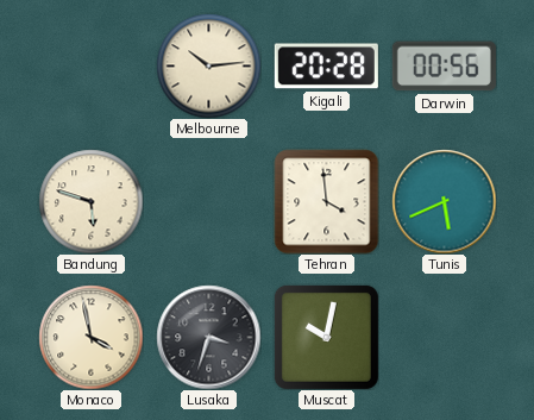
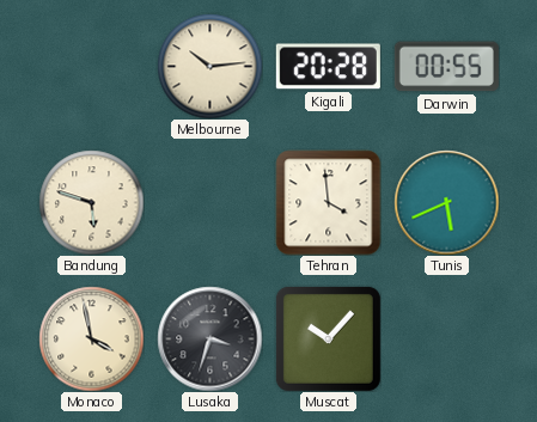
Darwin: 00:56 -> 00:55
Muscat: 10:02 -> 10:07
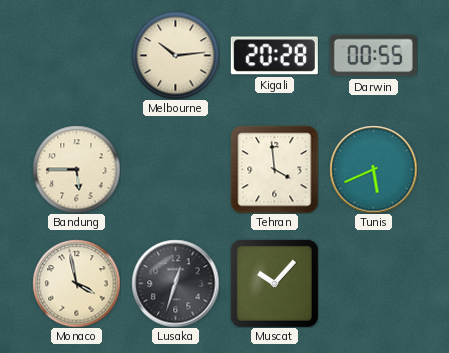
Bandung: 5:48 -> 5:45
Lusaka: 3:33 -> 12:33
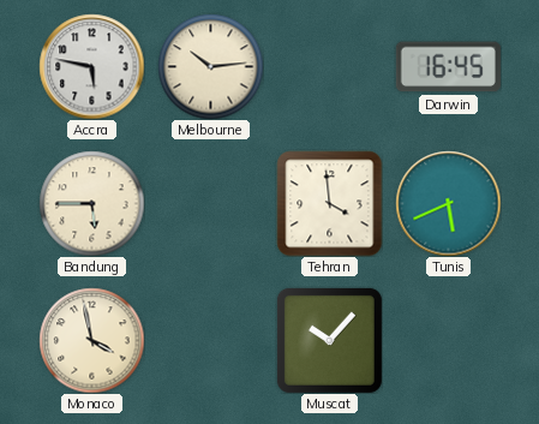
Accra: none -> 5:47
Kigali: 20:28 -> none
Darwin: 00:55 -> 16:45
Lusaka: 12:33 -> none
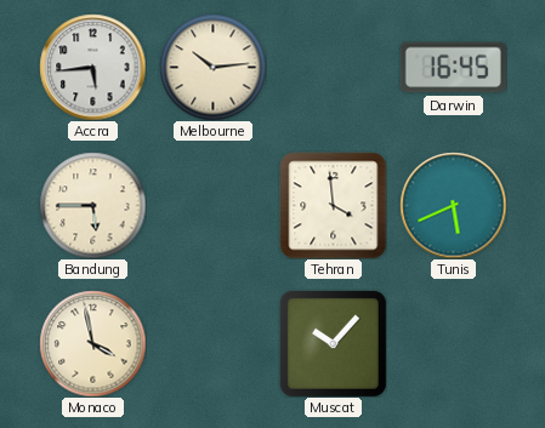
Accra: 5:47 -> 5:44
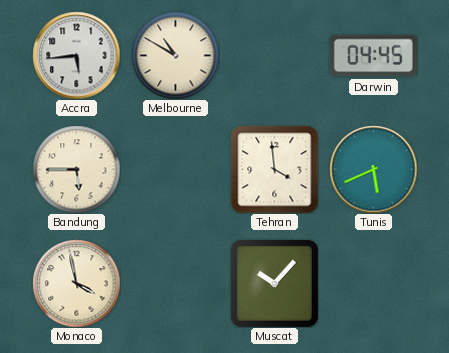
Melbourne: 10:14 -> 10:50
Darwin: 16:45 -> 04:45
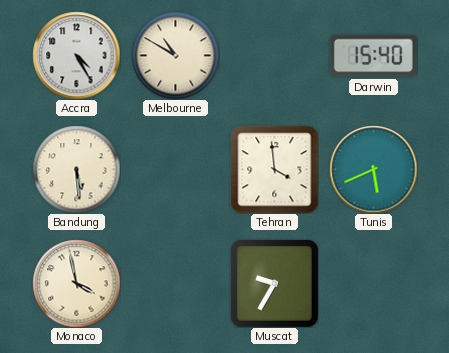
Accra: 5:44 -> 4:25
Darwin: 04:45 -> 15:40
Bandung: 5:45 -> 5:29
Muscat: 10:07 -> 9:35
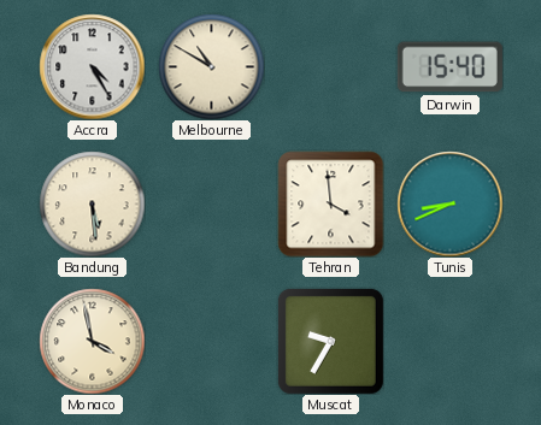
Tunis: 5:41 -> 8:41
